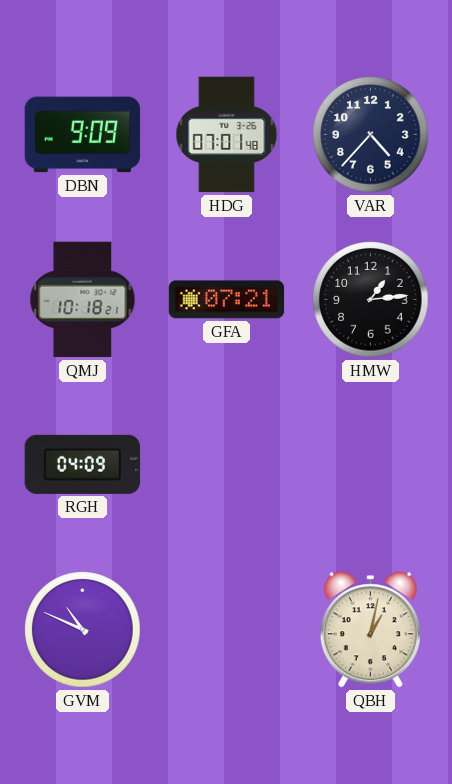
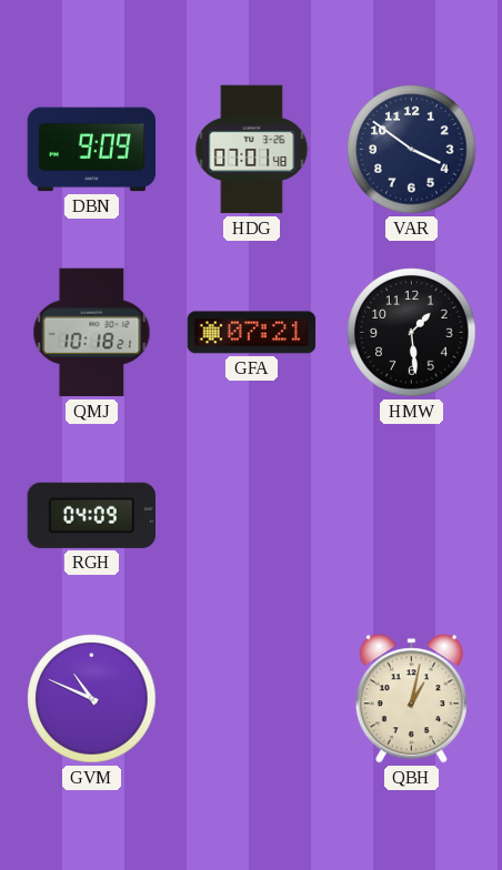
VAR: 4:37 -> 3:51
HMW: 1:14 -> 1:29
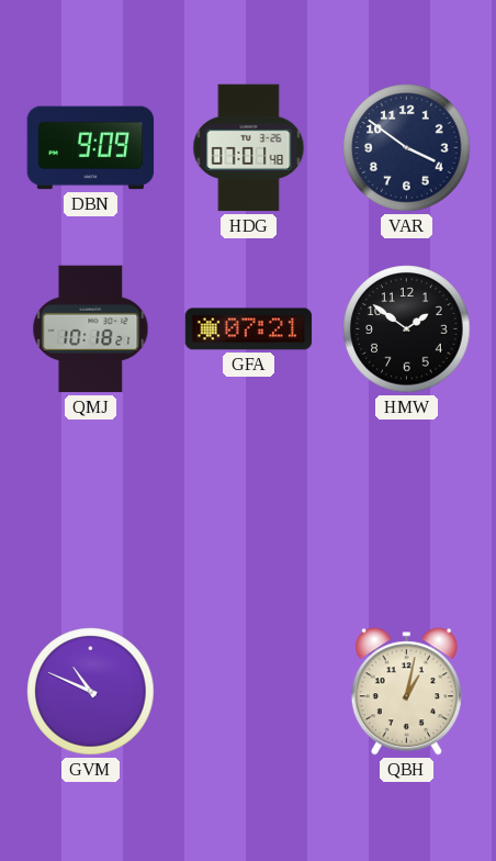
HMW: 1:29 -> 1:51
RGH: 04:09 -> none
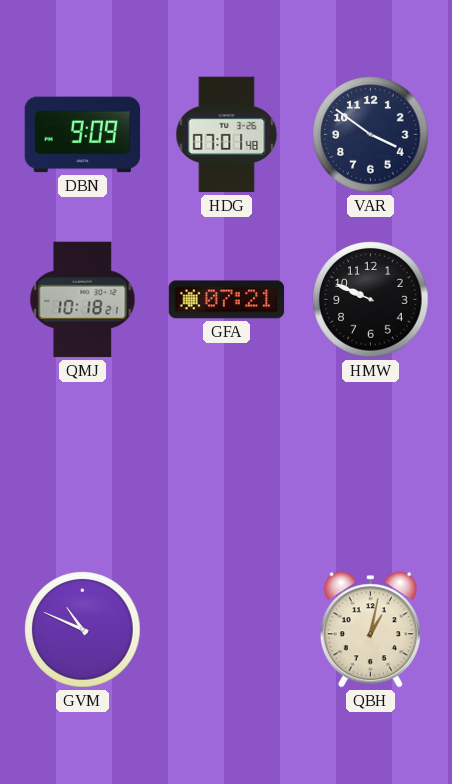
HMW: 1:51 -> 9:49
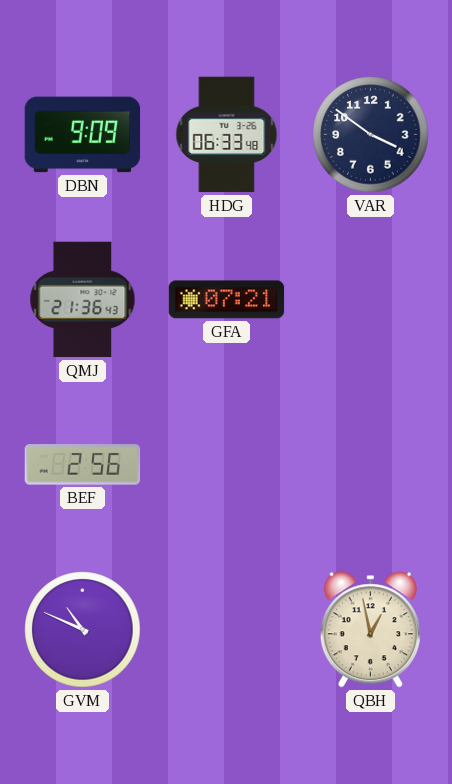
HDG: 07:01 -> 06:33
QMJ: 10:18 -> 21:36
HMW: 9:49 -> none
BEF: none -> 2:56
QBH: 1:02 -> 12:58
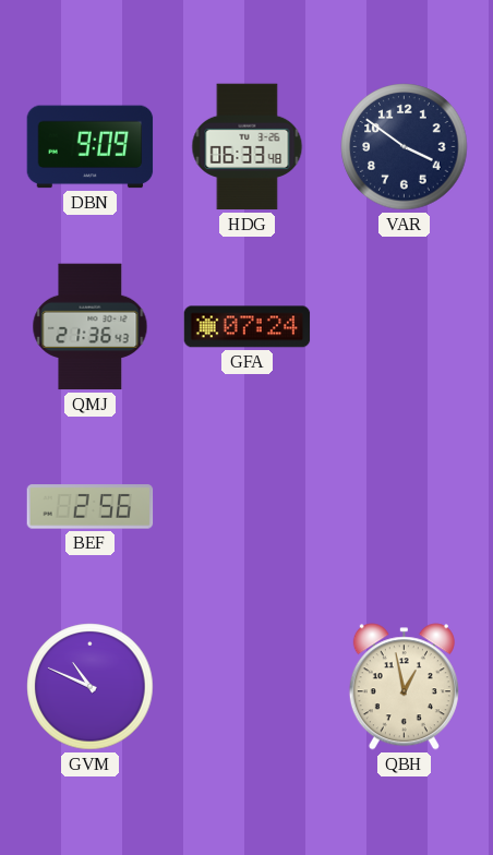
GFA: 07:21 -> 07:24
